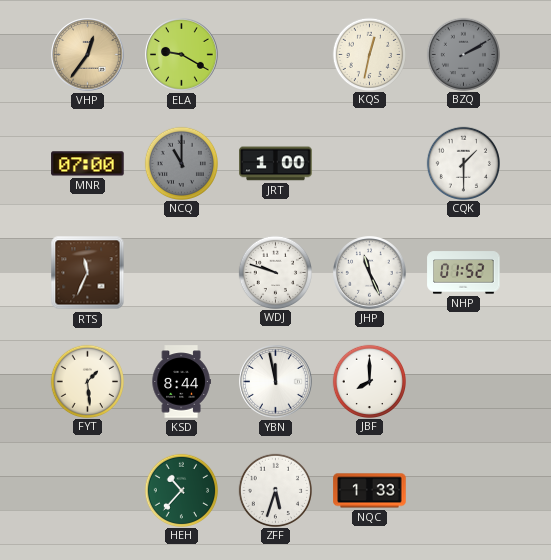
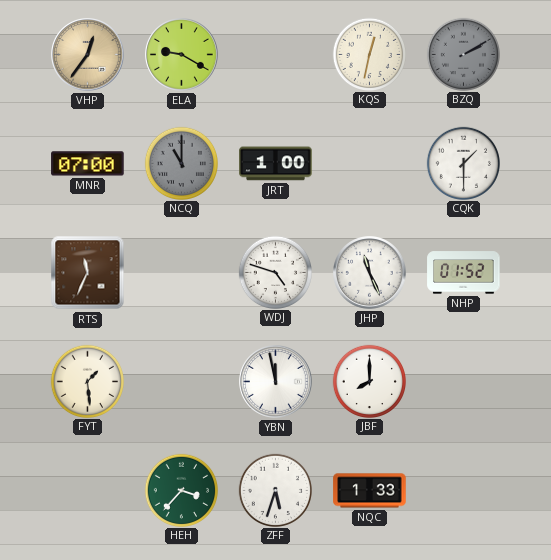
WDJ: 9:48 -> 4:48
KSD: 8:44 -> none
HEH: 10:37 -> 3:37
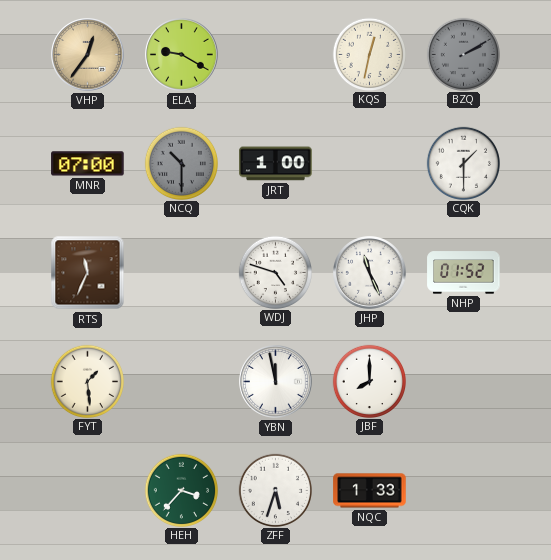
NCQ: 11:00 -> 10:30
